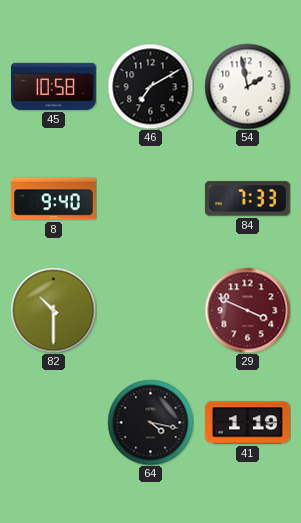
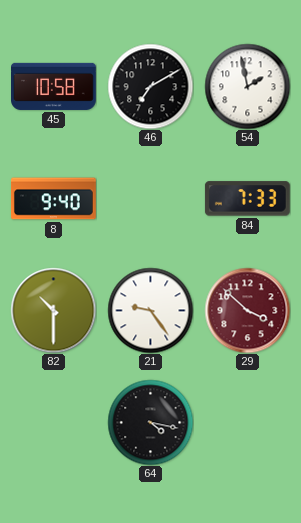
21: none -> 9:24
29: 3:49 -> 3:52
41: 1:19 -> none
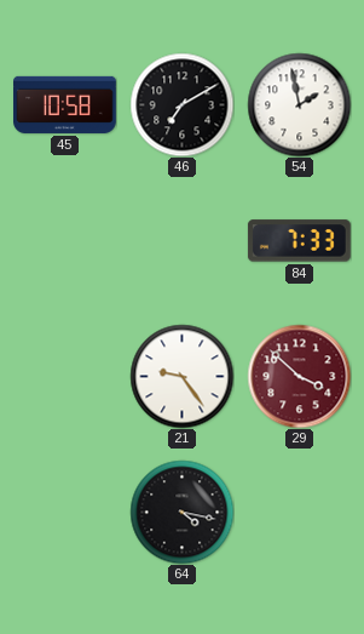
8: 9:40 -> none
82: 10:30 -> none
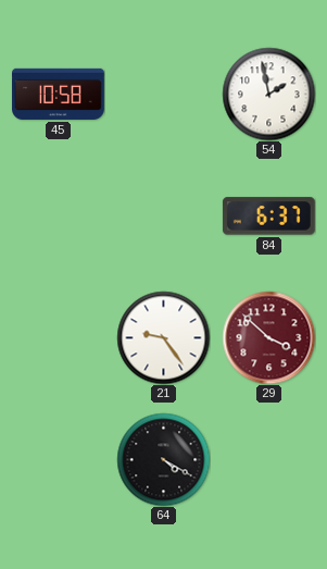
46: 7:10 -> none
84: 7:33 -> 6:37
64: 4:17 -> 4:20
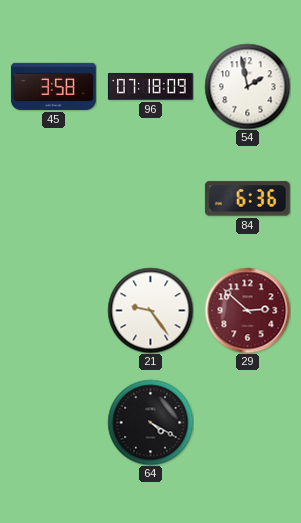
45: 10:58 -> 3:58
96: none -> 07:18
84: 6:37 -> 6:36
29: 3:52 -> 2:52
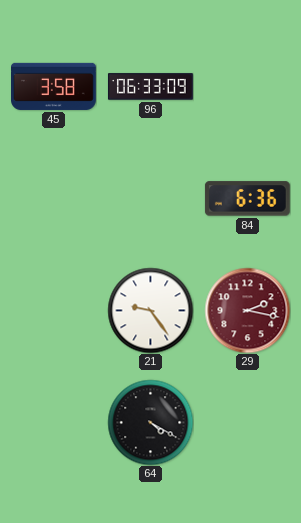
96: 07:18 -> 06:33
54: 1:58 -> none
29: 2:52 -> 2:17
